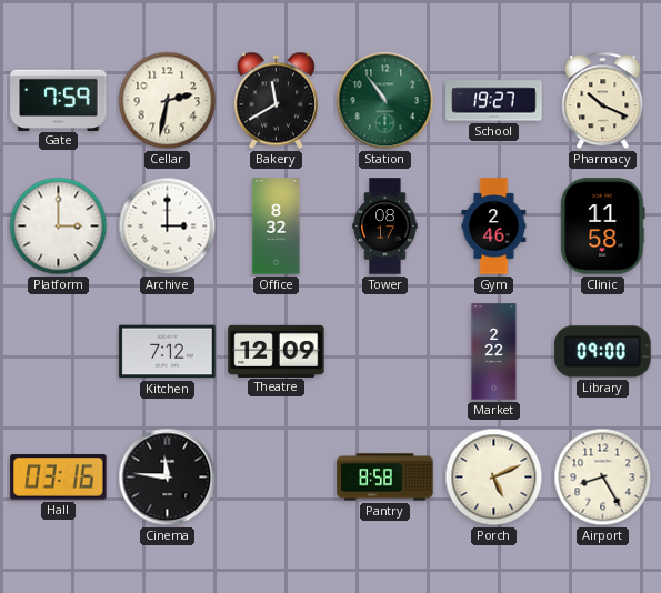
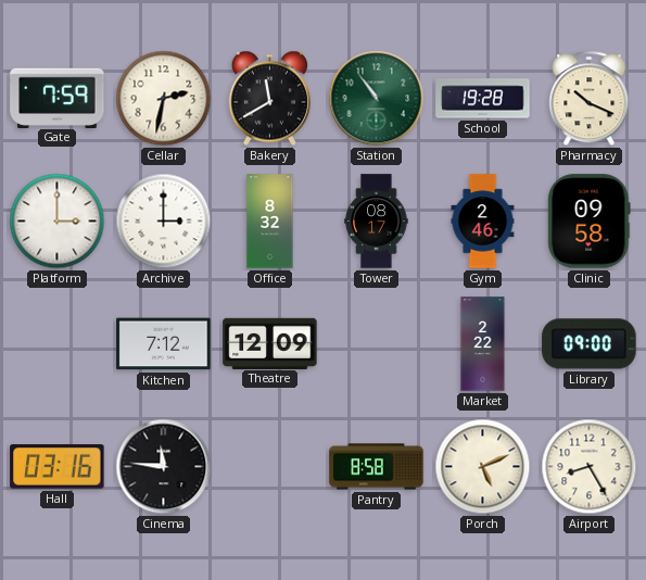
School: 19:27 -> 19:28
Clinic: 11:58 -> 09:58
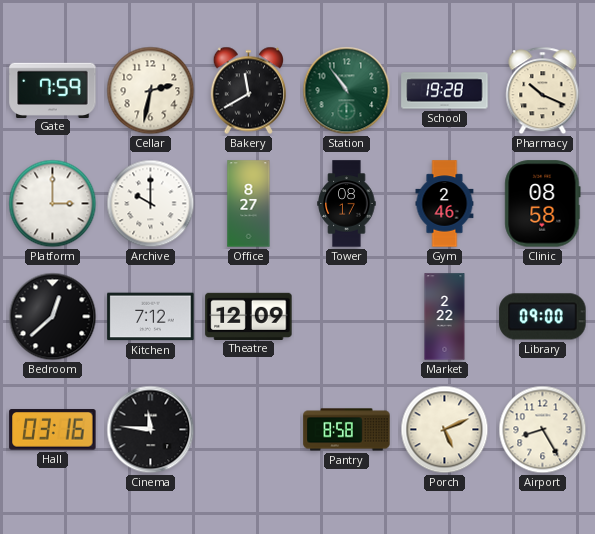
Archive: 3:00 -> 10:00
Office: 8:32 -> 8:27
Clinic: 09:58 -> 08:58
Bedroom: none -> 12:38
